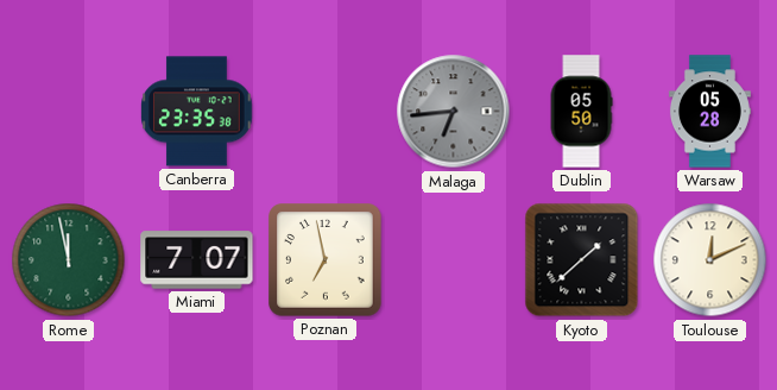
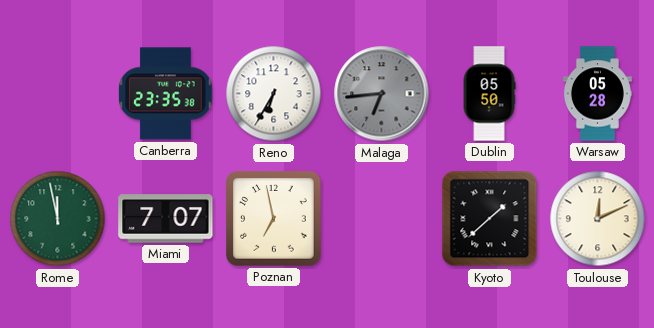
Reno: none -> 6:35
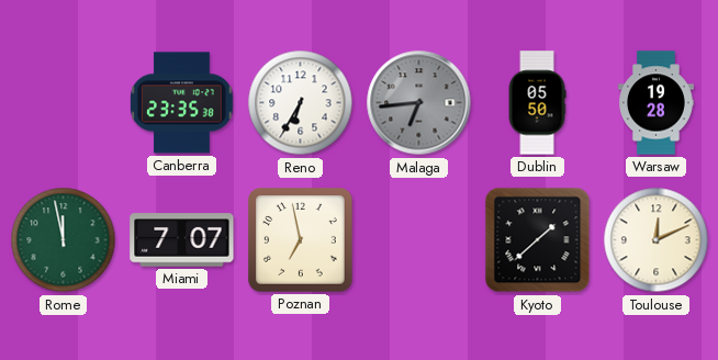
Warsaw: 05:28 -> 19:28
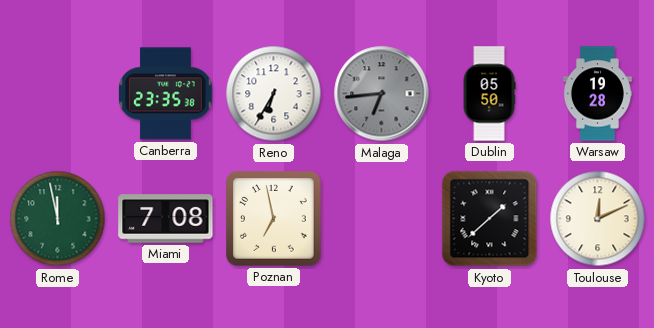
Miami: 7:07 -> 7:08
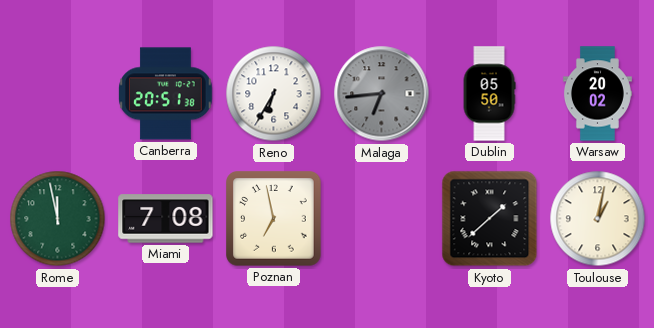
Canberra: 23:35 -> 20:51
Warsaw: 19:28 -> 20:02
Toulouse: 12:11 -> 1:02
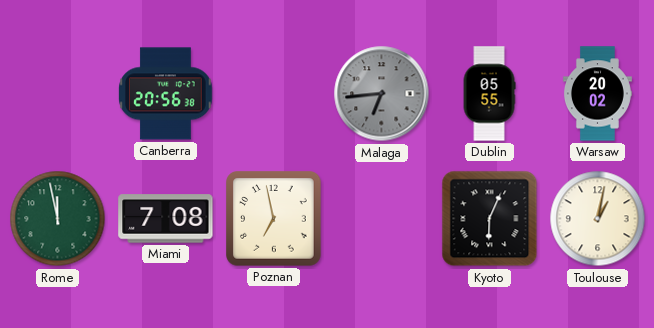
Canberra: 20:51 -> 20:56
Reno: 6:35 -> none
Dublin: 05:50 -> 05:55
Kyoto: 1:38 -> 6:04
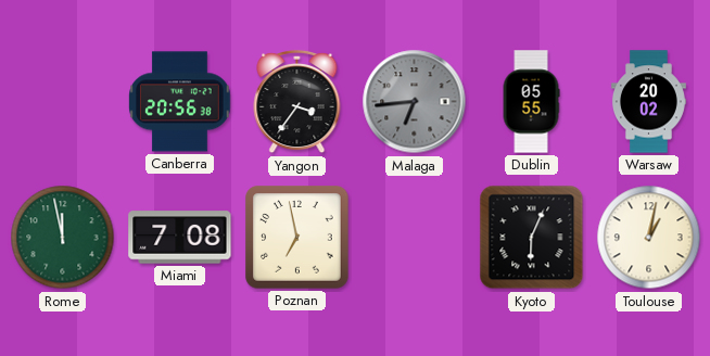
Yangon: none -> 3:36
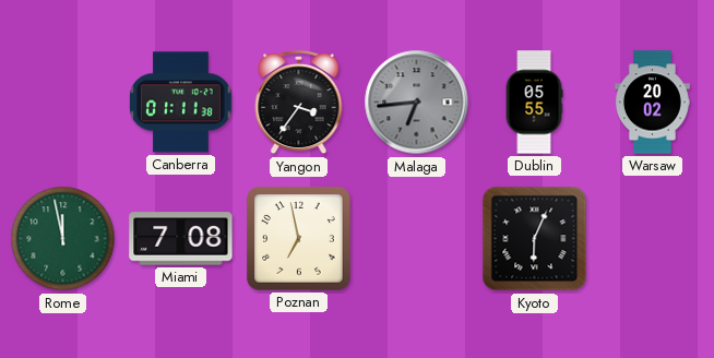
Canberra: 20:56 -> 01:11
Toulouse: 1:02 -> none
